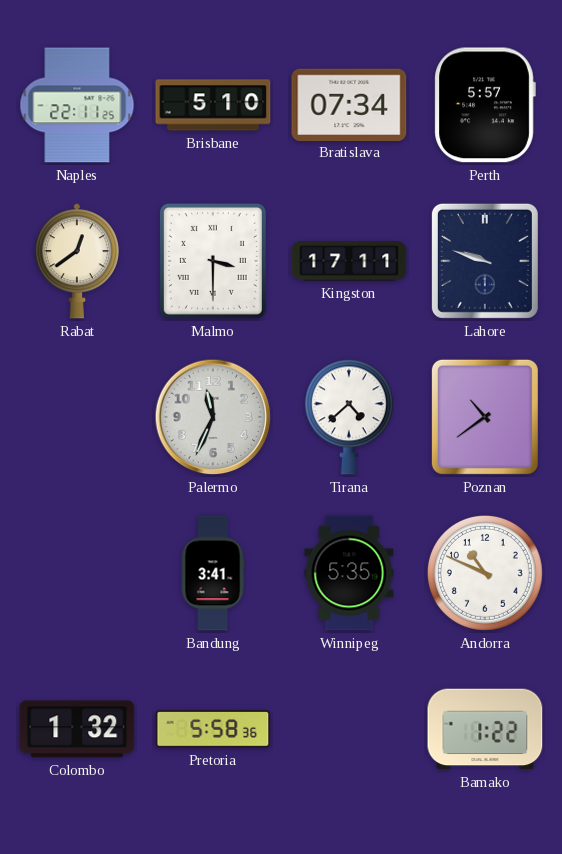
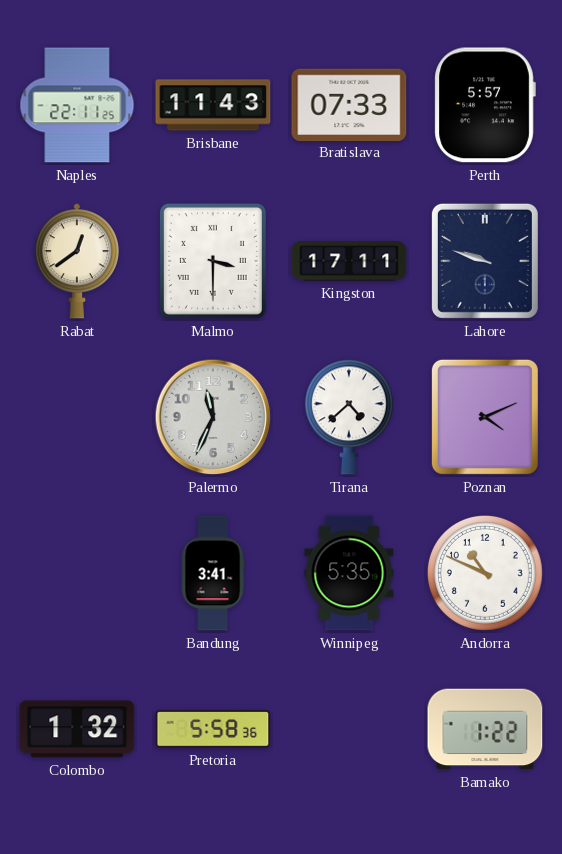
Brisbane: 5:10 -> 11:43
Bratislava: 07:34 -> 07:33
Poznan: 10:39 -> 4:11
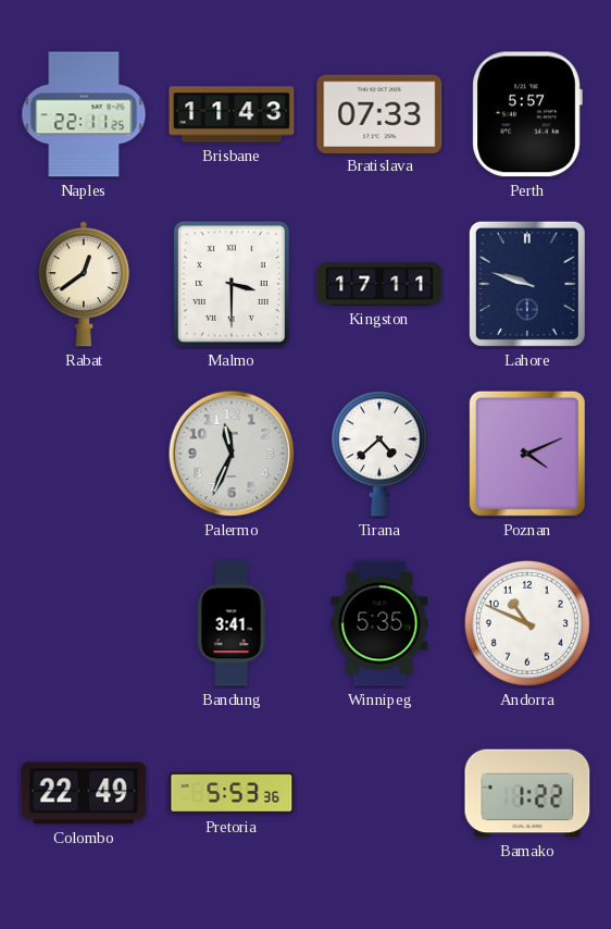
Colombo: 1:32 -> 22:49
Pretoria: 5:58 -> 5:53
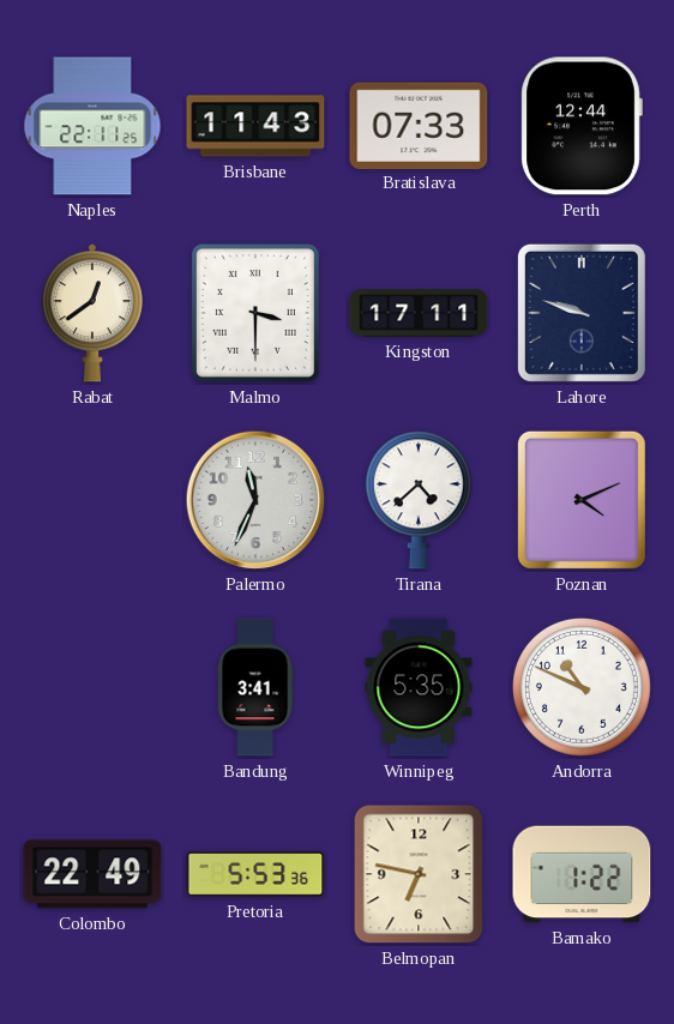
Perth: 5:57 -> 12:44
Belmopan: none -> 6:47
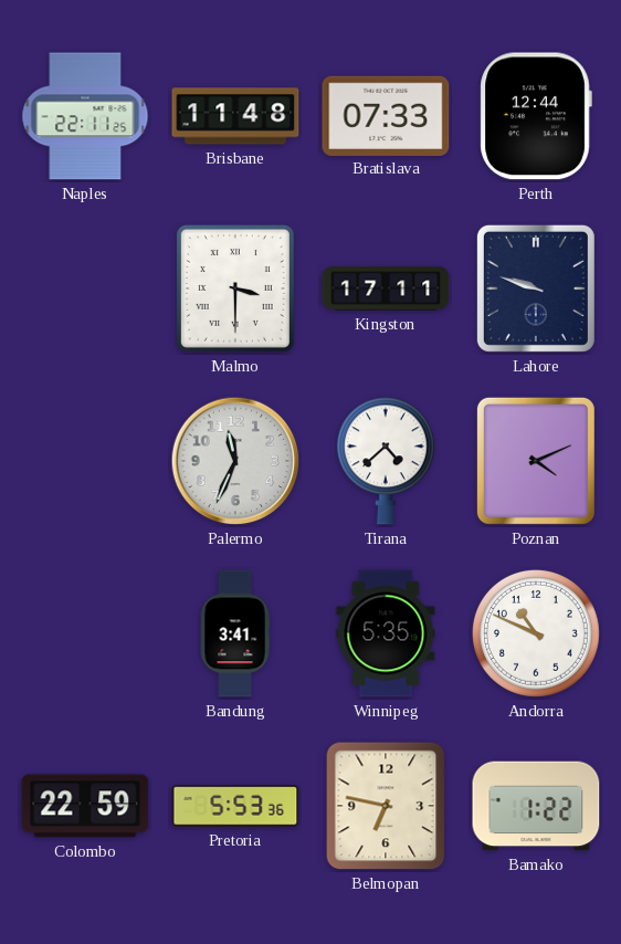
Brisbane: 11:43 -> 11:48
Rabat: 12:39 -> none
Colombo: 22:49 -> 22:59
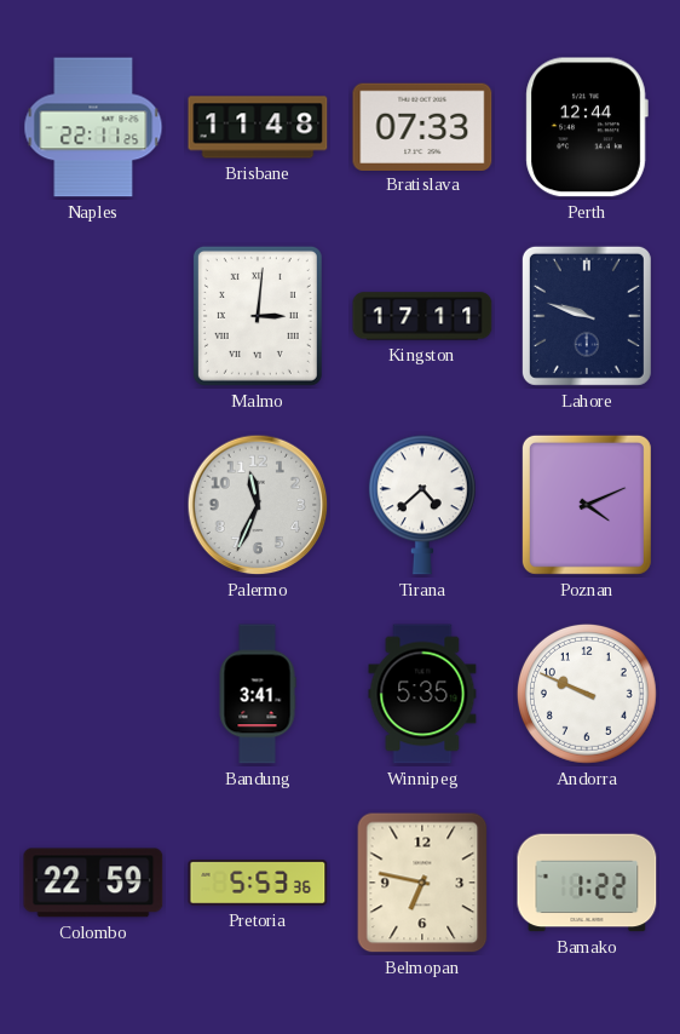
Malmo: 3:30 -> 3:01
Andorra: 10:49 -> 9:49
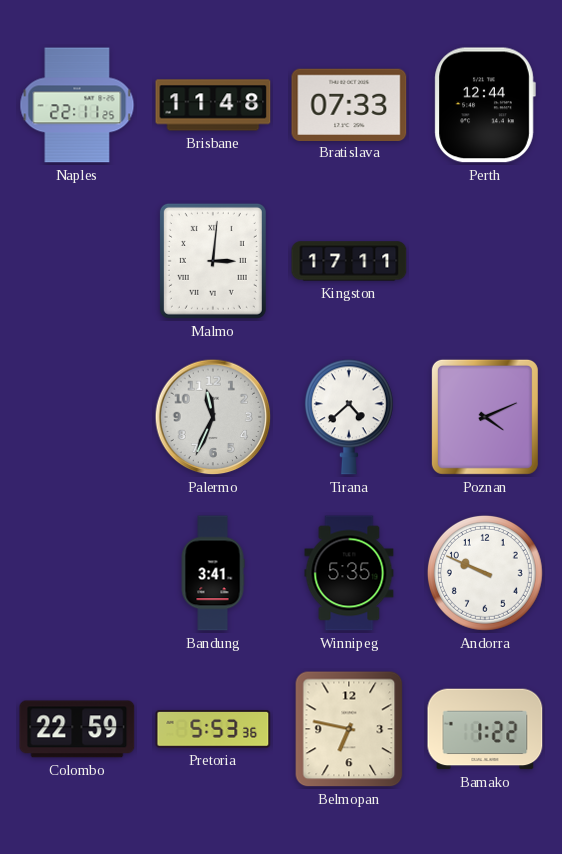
Lahore: 9:48 -> none
